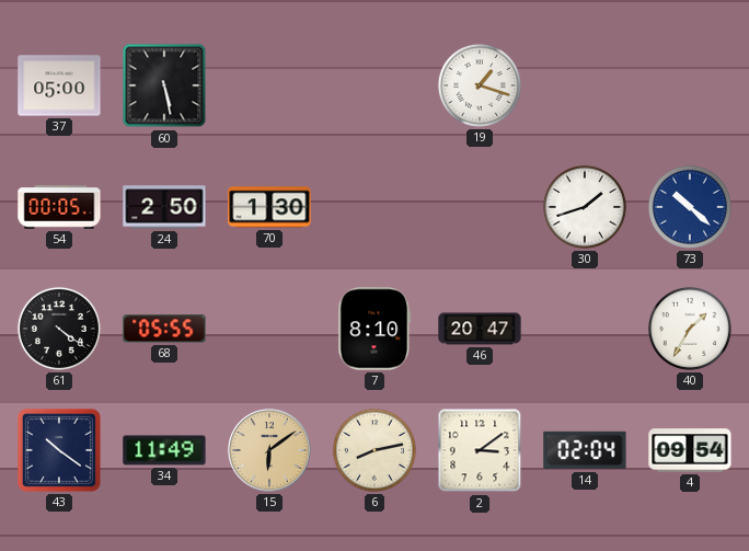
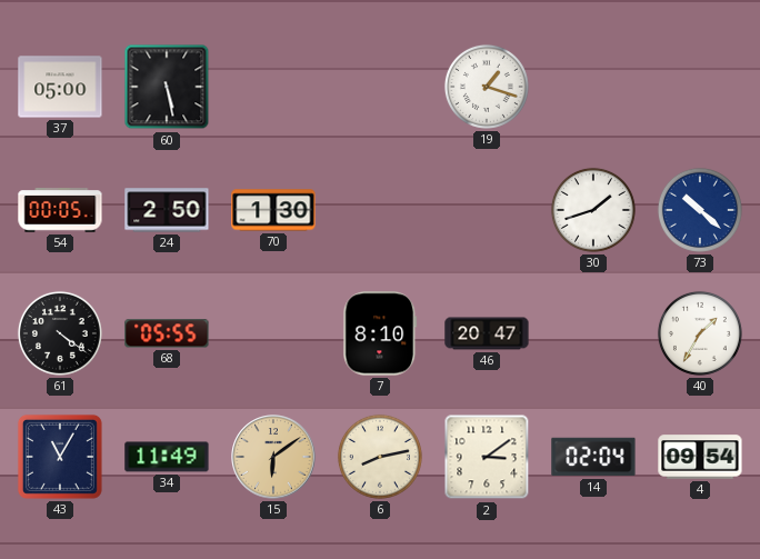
43: 10:21 -> 11:05
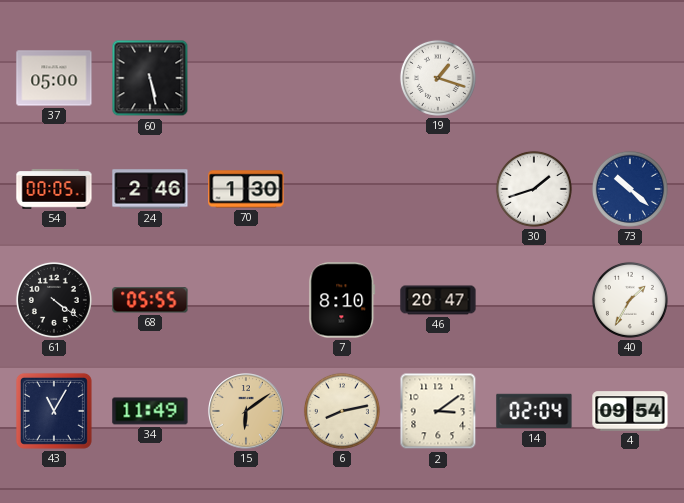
24: 2:50 -> 2:46
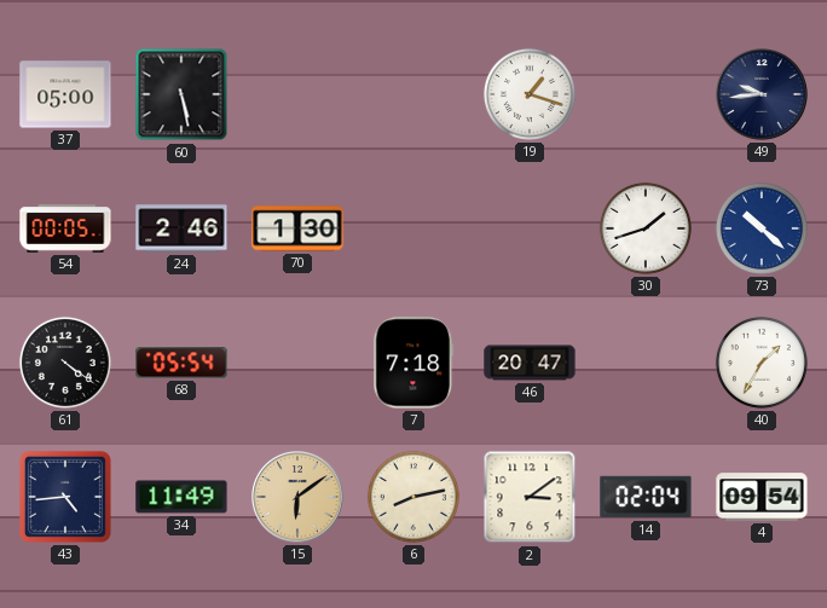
49: none -> 9:44
68: 05:55 -> 05:54
7: 8:10 -> 7:18
43: 11:05 -> 4:44
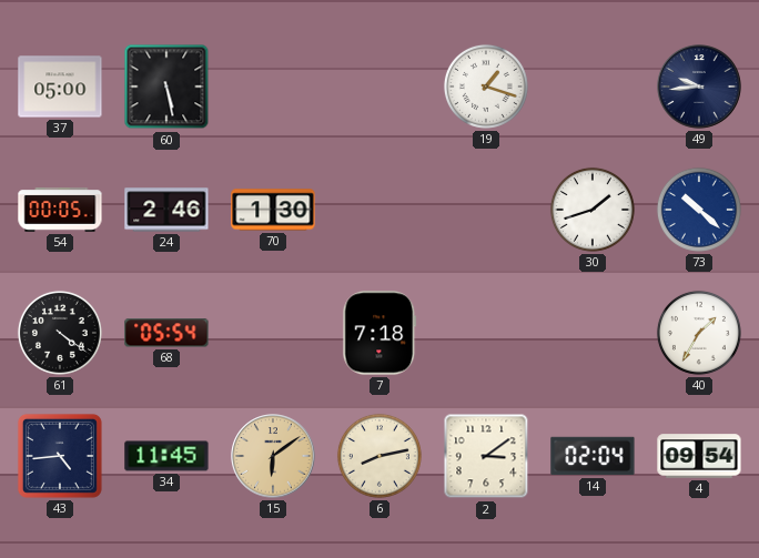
46: 20:47 -> none
34: 11:49 -> 11:45
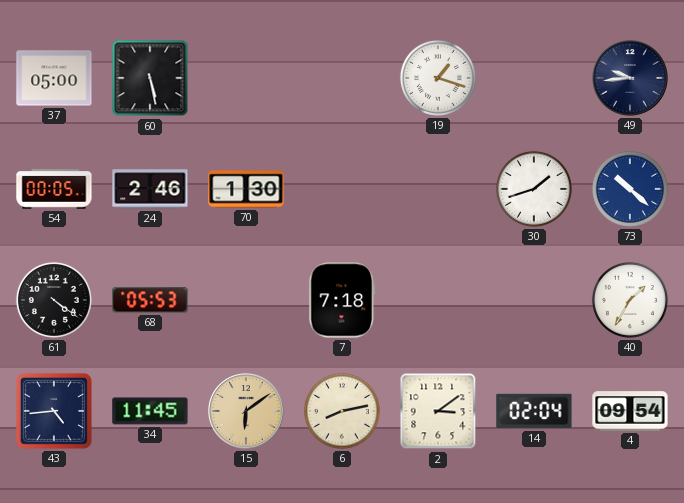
68: 05:54 -> 05:53
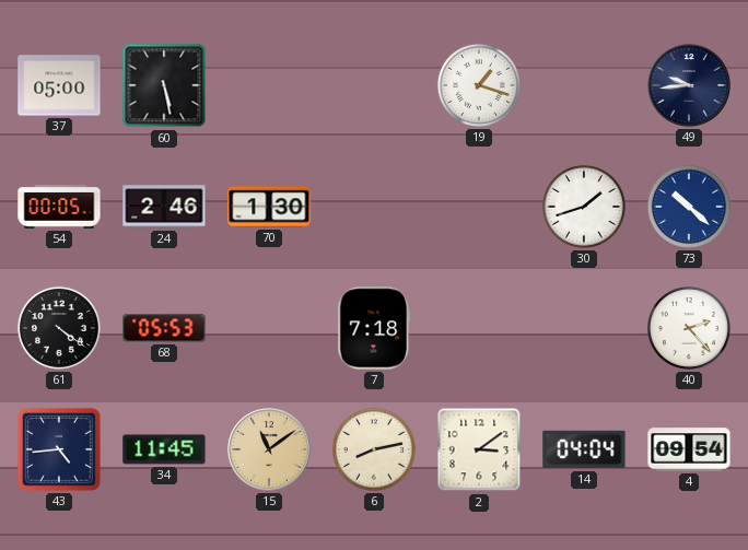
40: 1:35 -> 2:23
15: 6:09 -> 11:09
14: 02:04 -> 04:04
